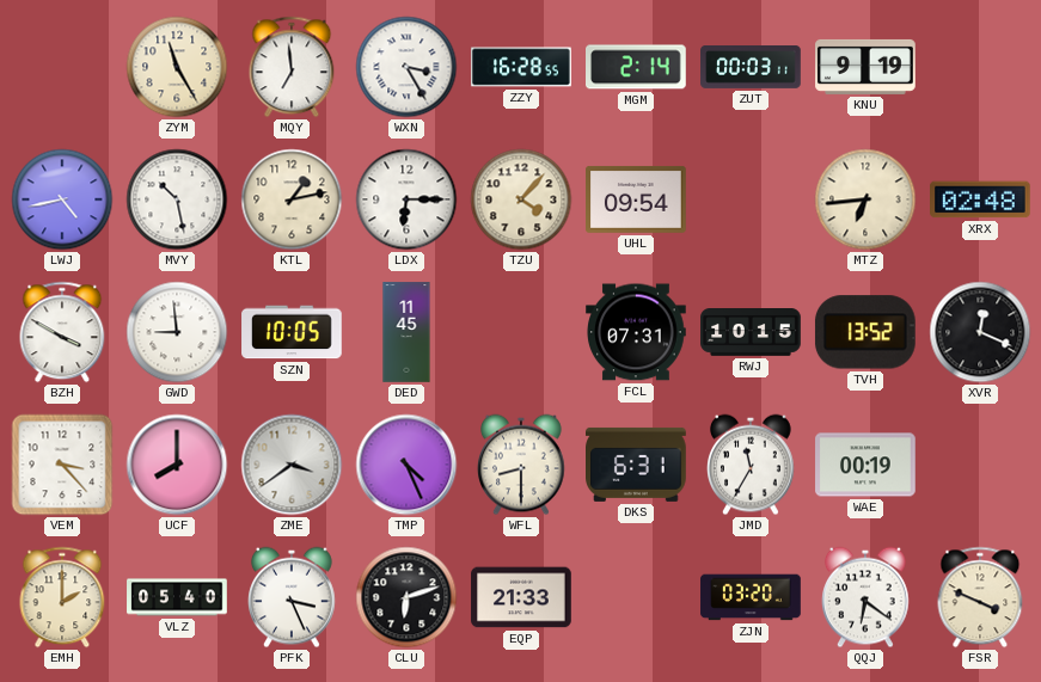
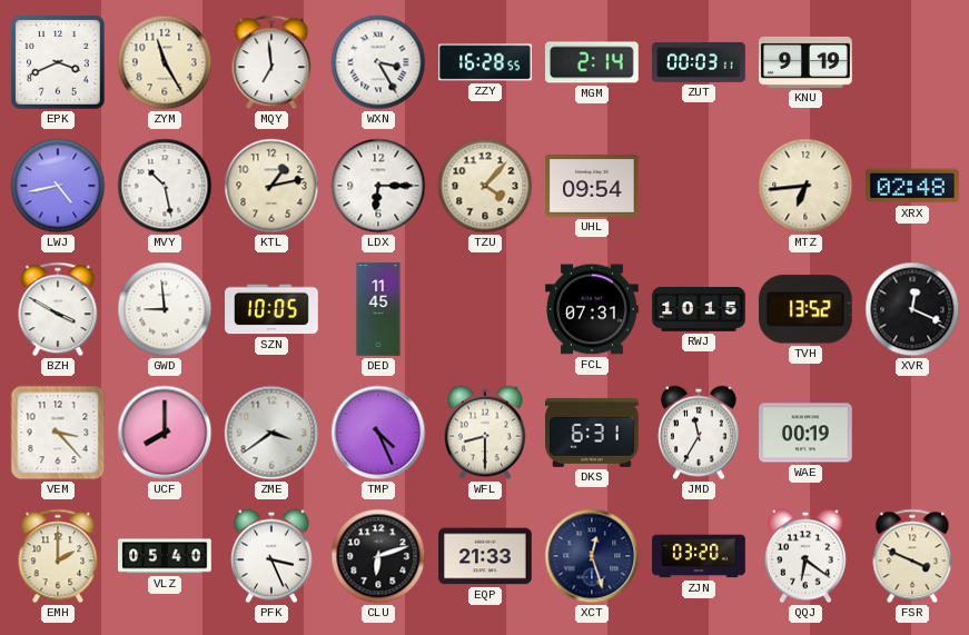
EPK: none -> 3:41
XCT: none -> 12:27
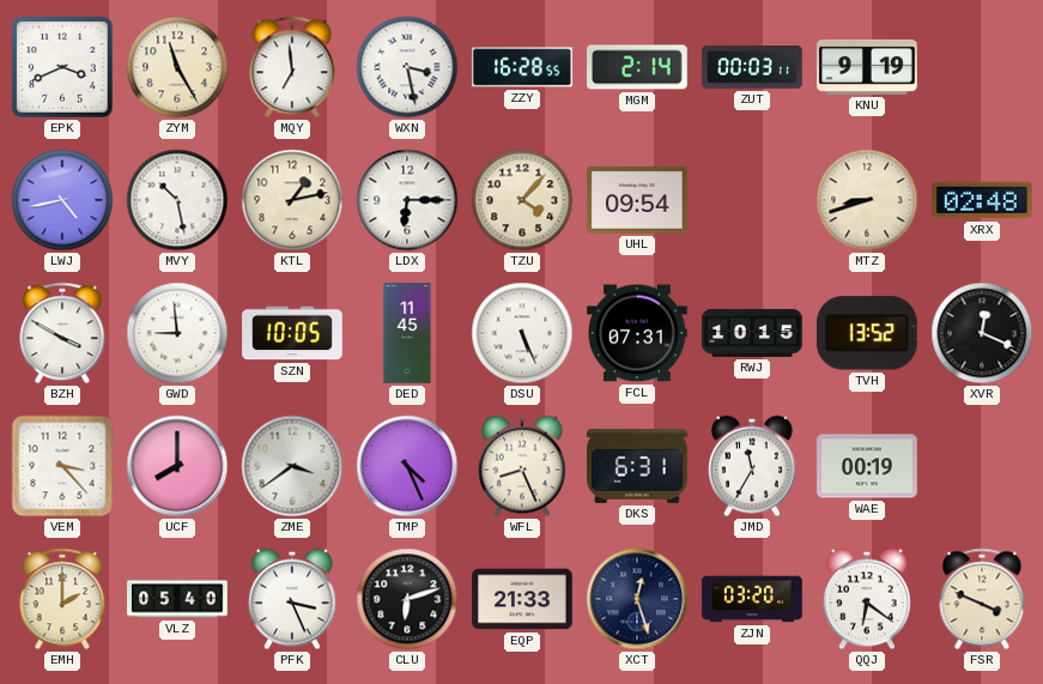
WXN: 3:25 -> 3:28
MTZ: 6:44 -> 8:42
DSU: none -> 5:26
WFL: 8:30 -> 8:26
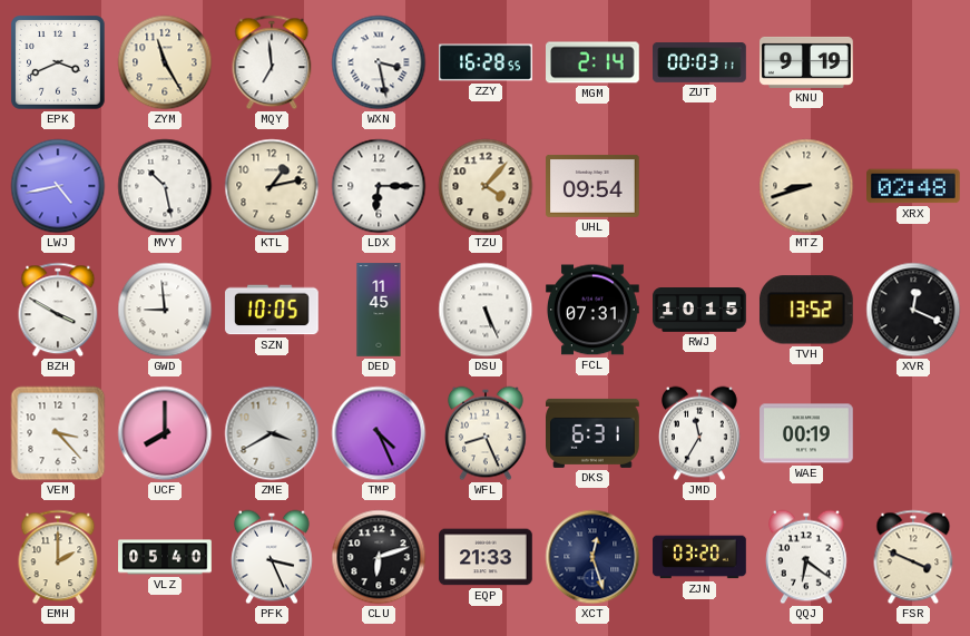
ZME: 3:39 -> 3:40
